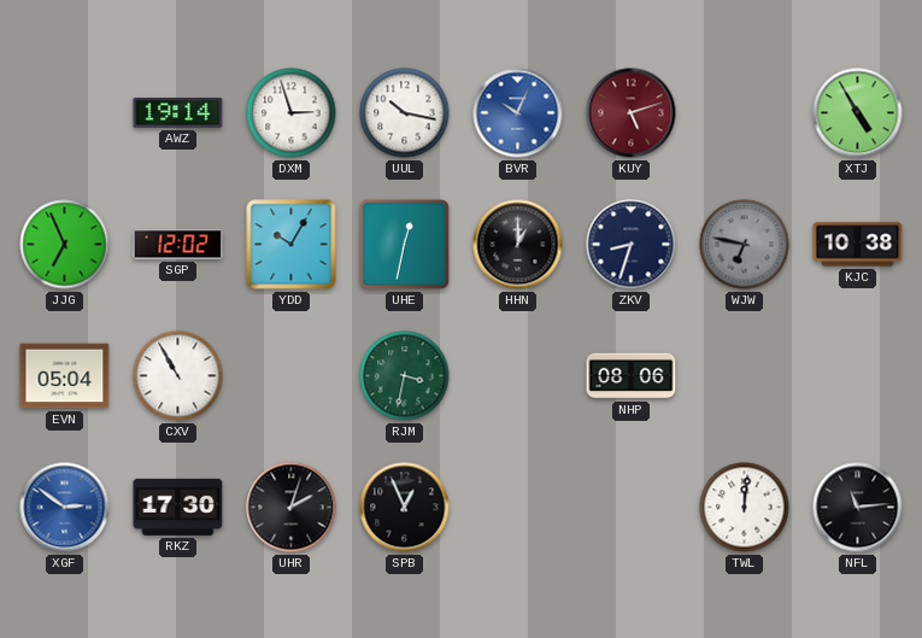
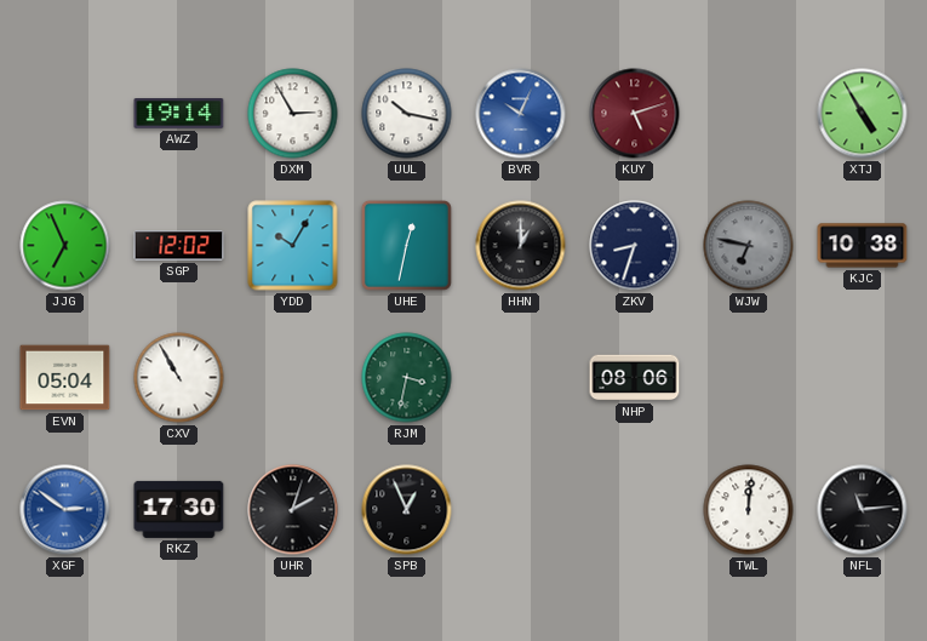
DXM: 2:57 -> 2:55
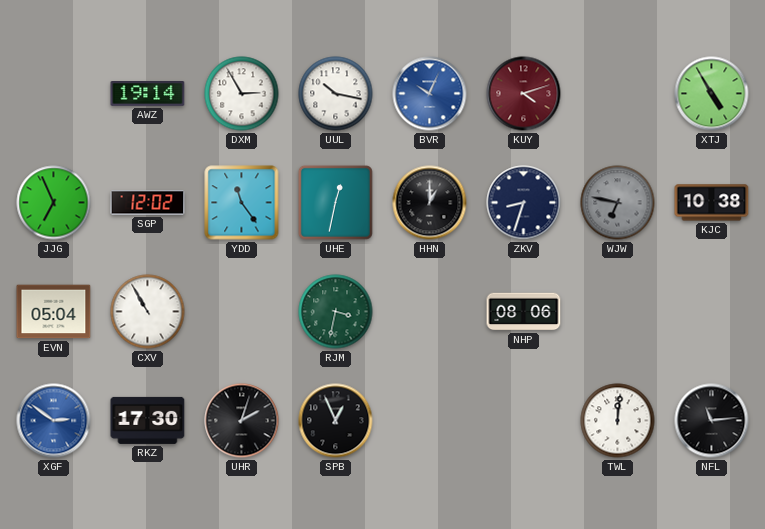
KUY: 5:12 -> 4:12
YDD: 10:05 -> 11:24
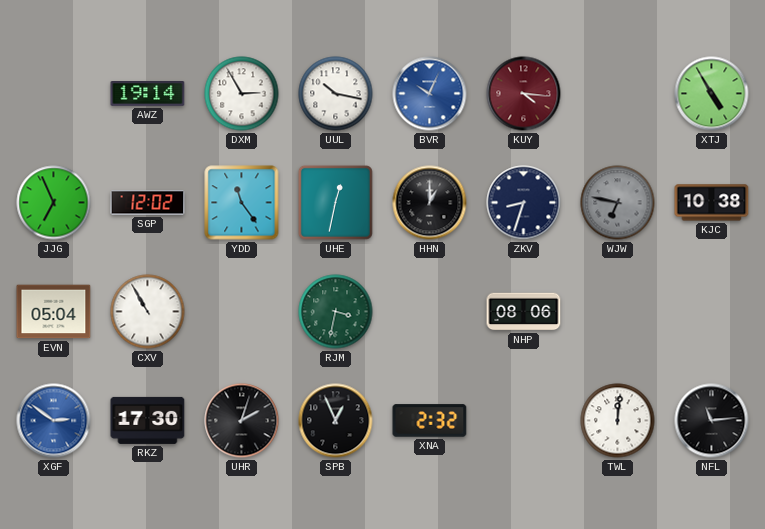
KUY: 4:12 -> 4:16
XNA: none -> 2:32
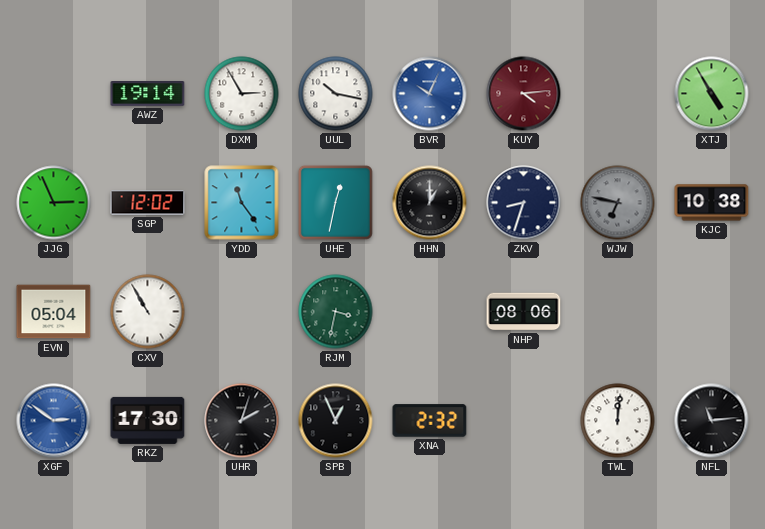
KUY: 4:16 -> 4:14
JJG: 6:56 -> 2:56
